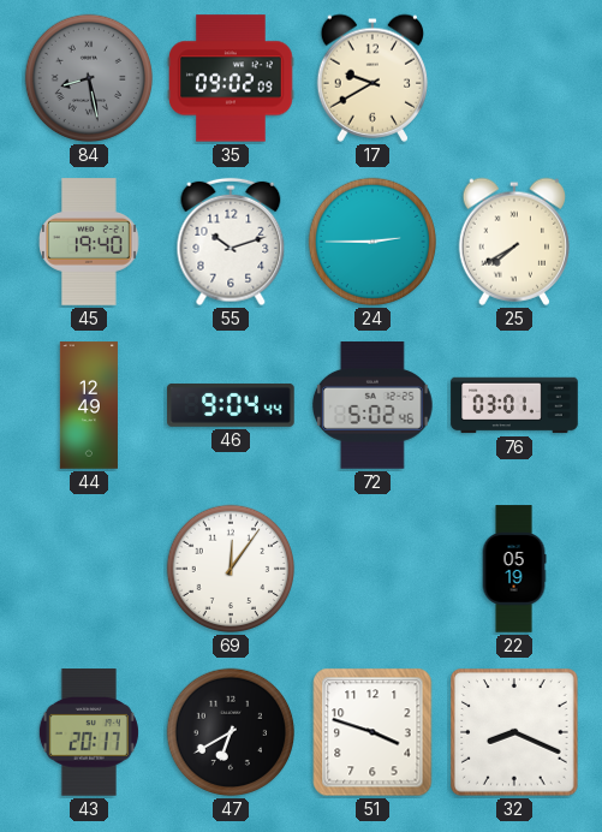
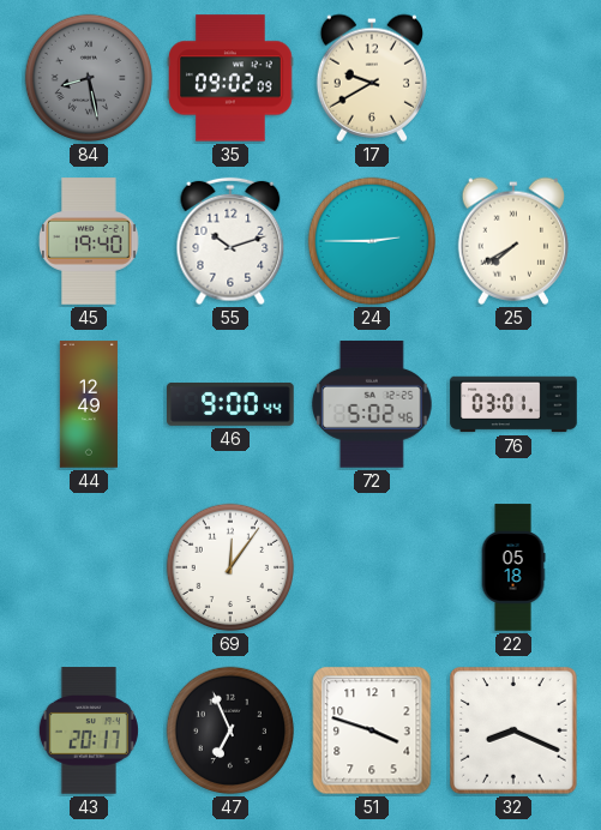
46: 9:04 -> 9:00
22: 05:19 -> 05:18
47: 6:40 -> 6:56
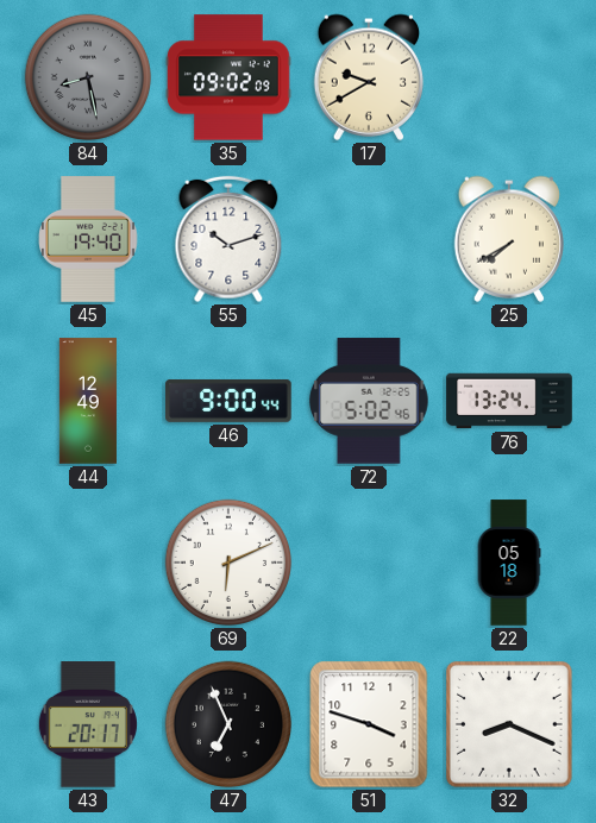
24: 2:45 -> none
76: 03:01 -> 13:24
69: 12:06 -> 6:11
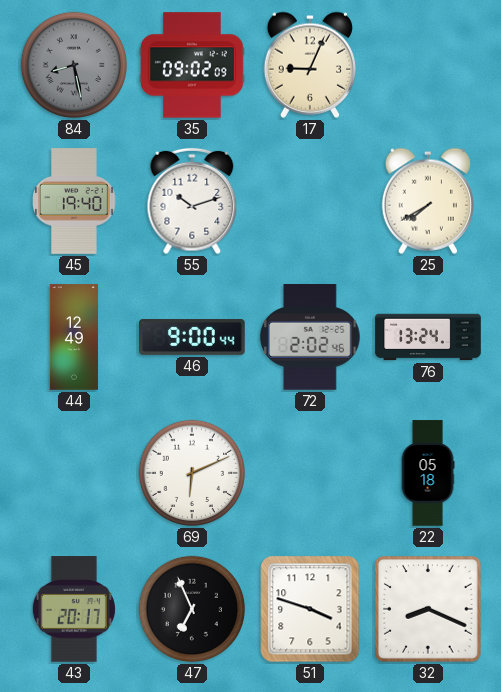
17: 9:40 -> 9:04
72: 5:02 -> 2:02
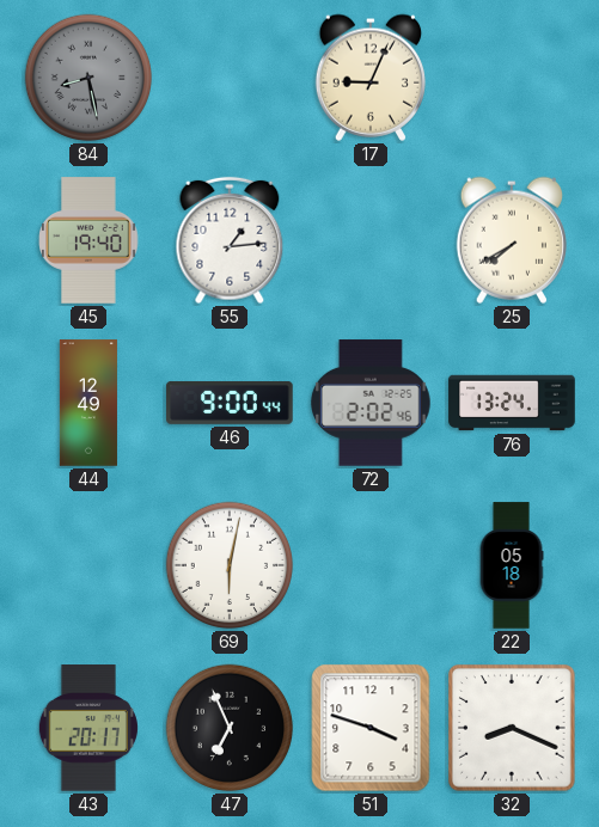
35: 09:02 -> none
55: 10:12 -> 1:14
69: 6:11 -> 6:02
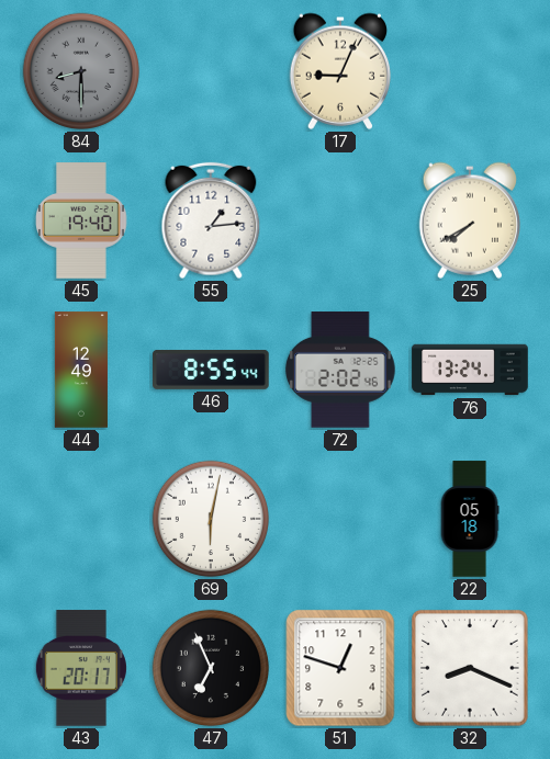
84: 8:28 -> 8:30
46: 9:00 -> 8:55
51: 3:48 -> 12:48
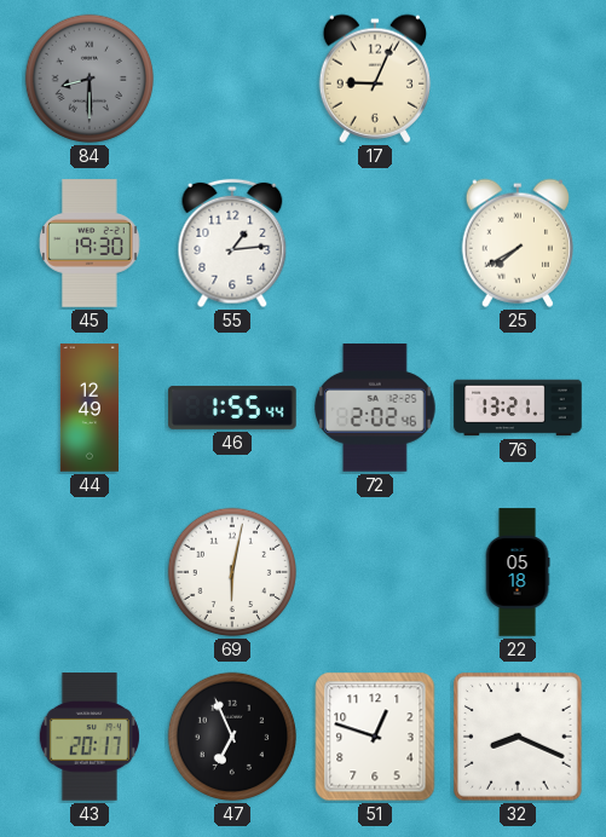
45: 19:40 -> 19:30
46: 8:55 -> 1:55
76: 13:24 -> 13:21
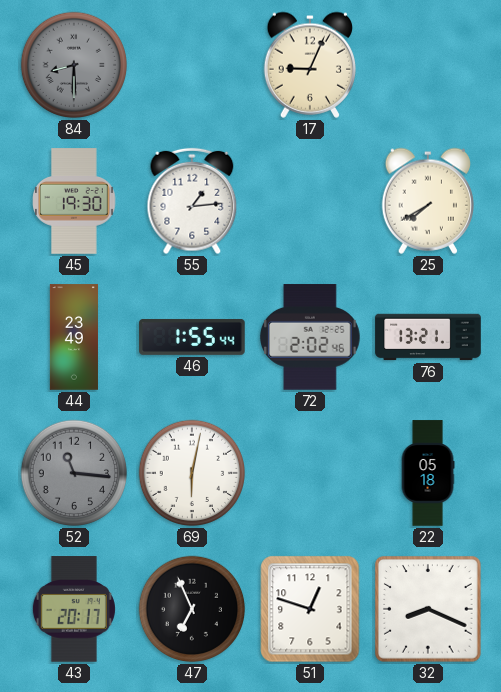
44: 12:49 -> 23:49
52: none -> 11:16
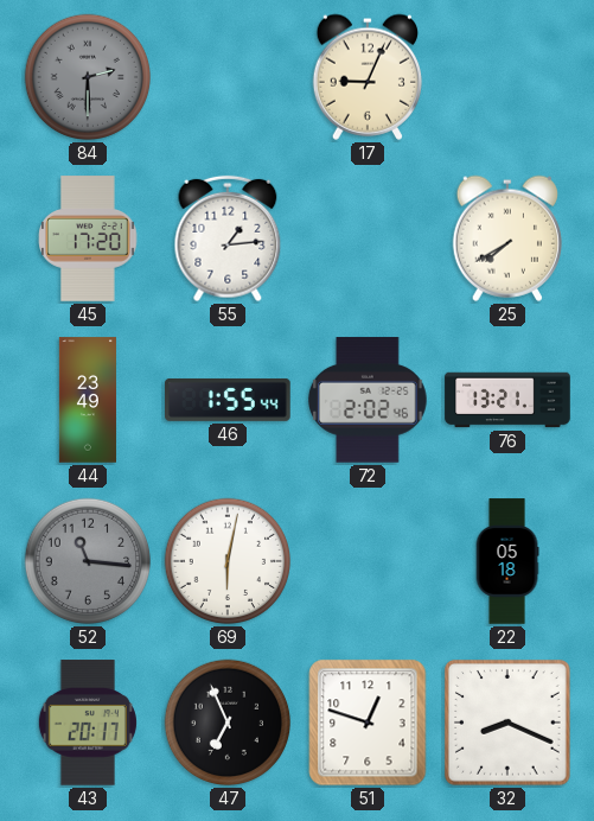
84: 8:30 -> 2:30
45: 19:30 -> 17:20
